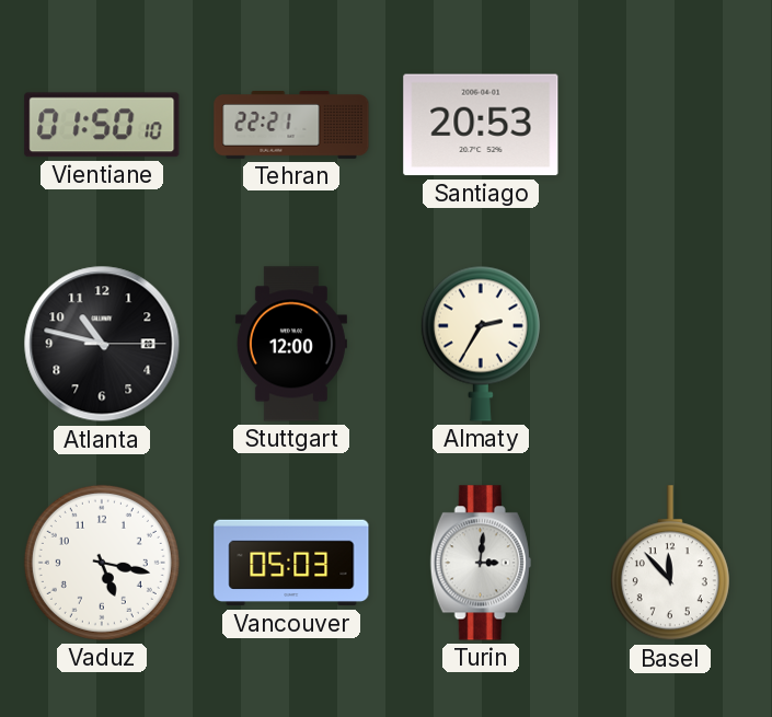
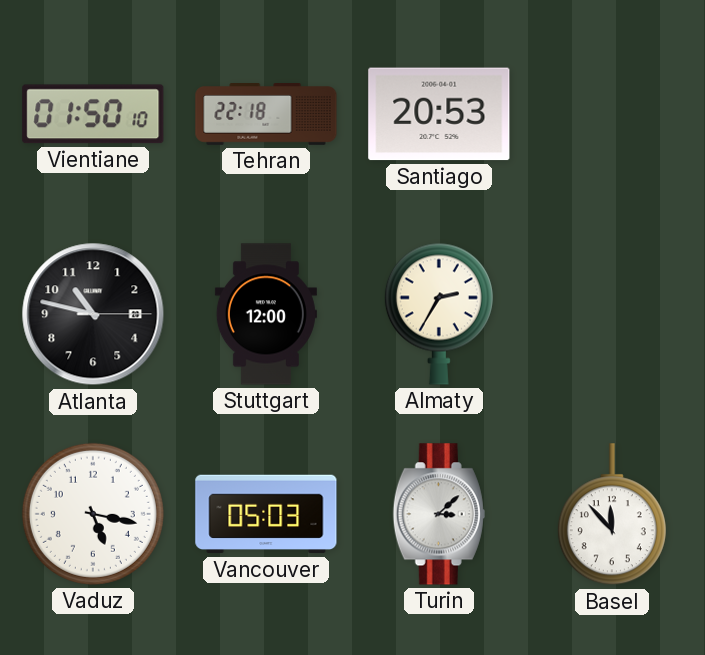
Tehran: 22:21 -> 22:18
Turin: 3:01 -> 3:08
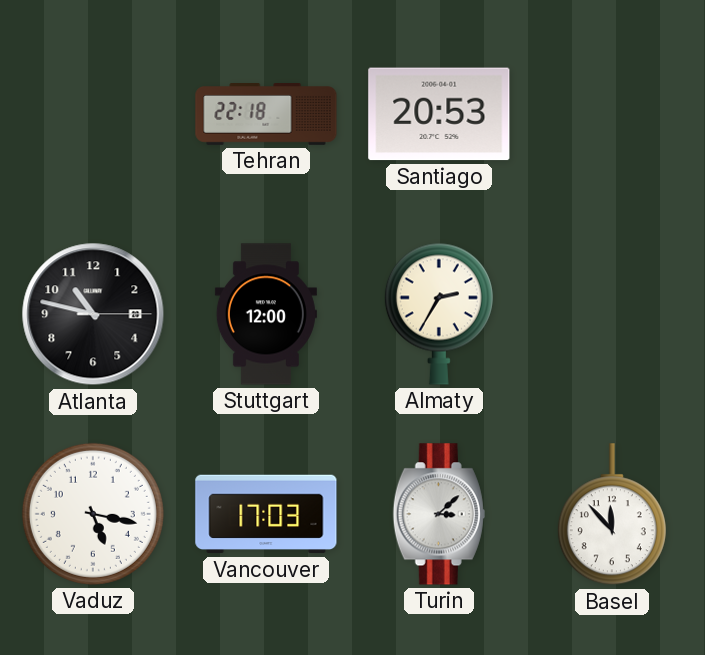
Vientiane: 01:50 -> none
Vancouver: 05:03 -> 17:03
